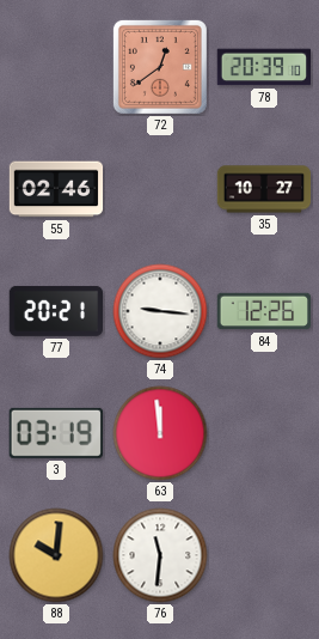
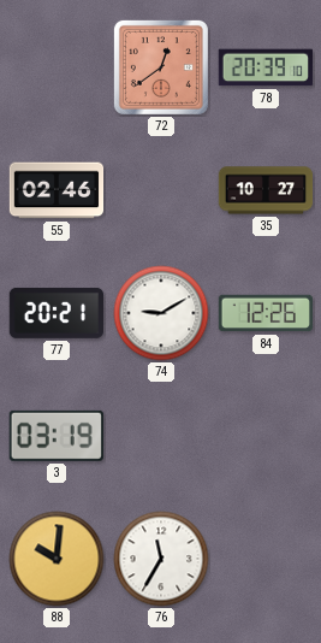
74: 9:16 -> 9:10
63: 11:59 -> none
76: 11:31 -> 11:35
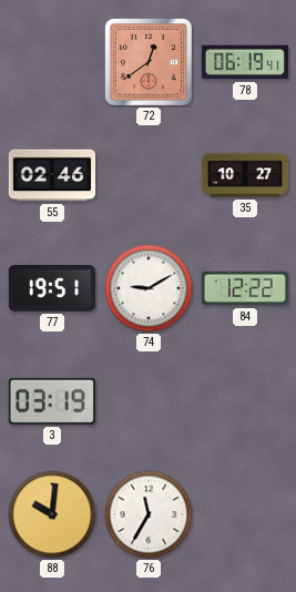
78: 20:39 -> 06:19
77: 20:21 -> 19:51
84: 12:26 -> 12:22
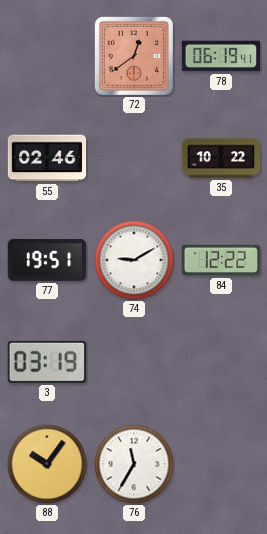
35: 10:27 -> 10:22
88: 10:01 -> 10:06
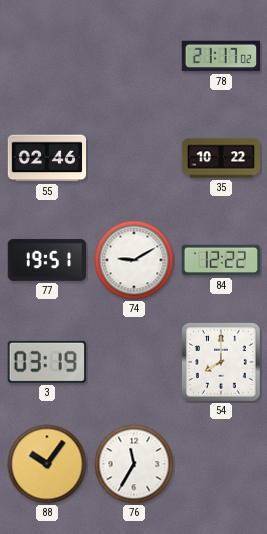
72: 12:39 -> none
78: 06:19 -> 21:17
54: none -> 8:00
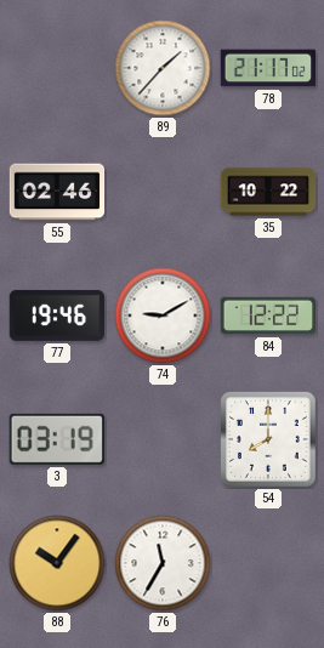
89: none -> 1:37
77: 19:51 -> 19:46
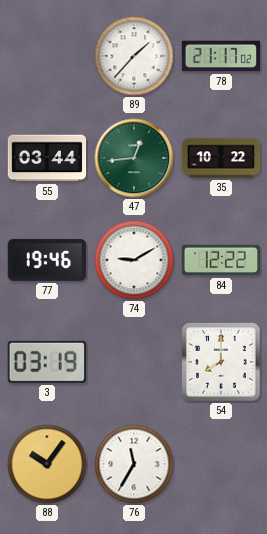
55: 02:46 -> 03:44
47: none -> 12:44
